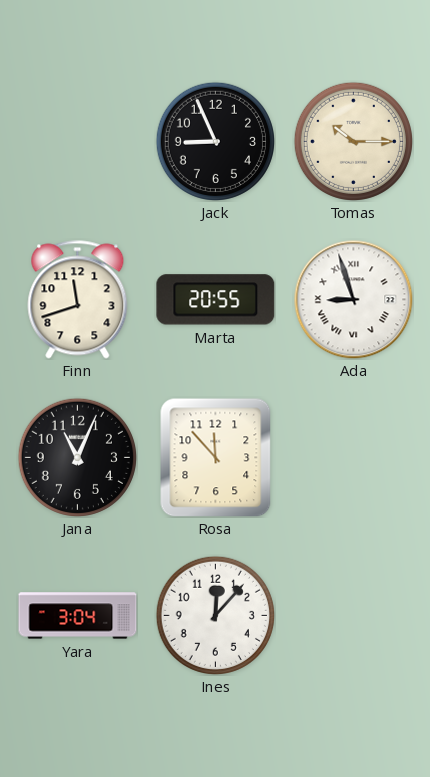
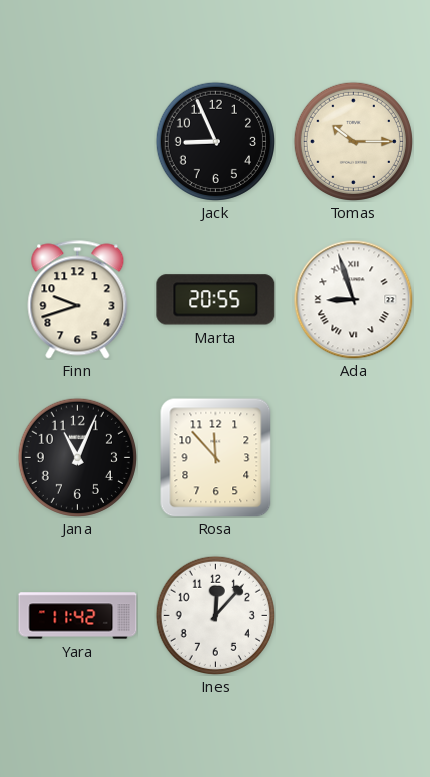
Finn: 11:42 -> 9:42
Yara: 3:04 -> 11:42
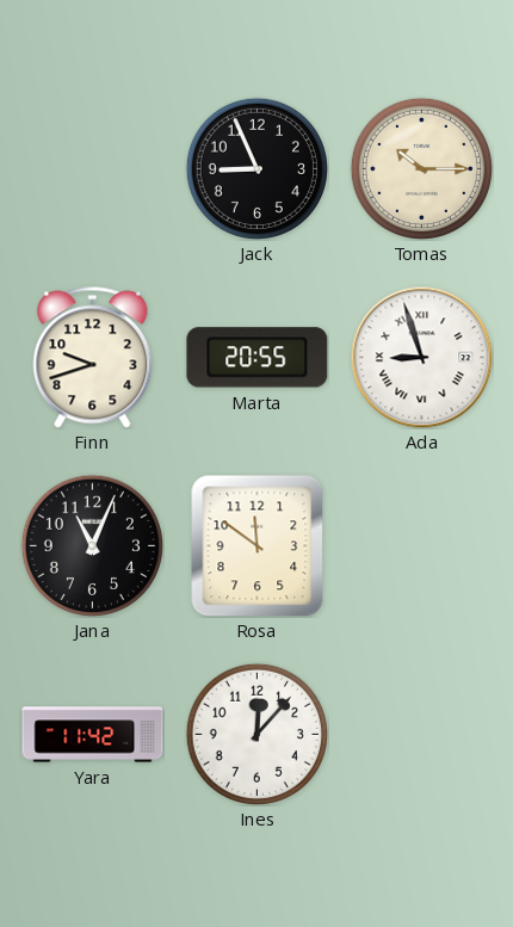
Rosa: 11:53 -> 11:51
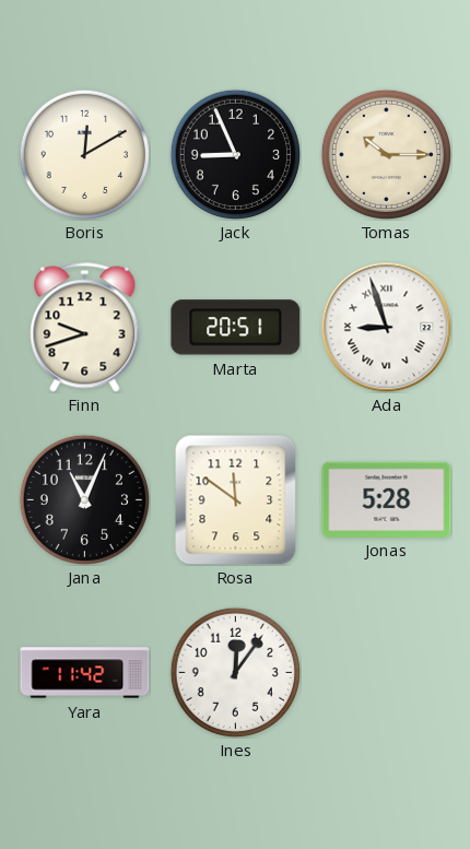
Boris: none -> 12:10
Marta: 20:55 -> 20:51
Jonas: none -> 5:28
Ines: 12:07 -> 12:06
